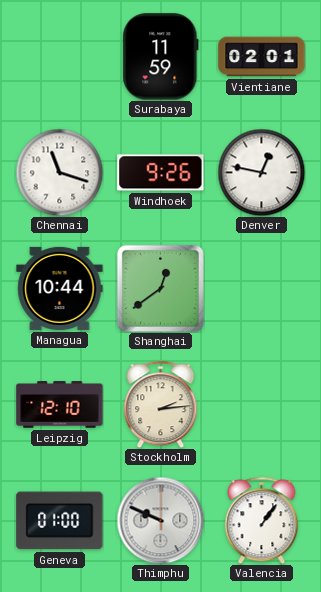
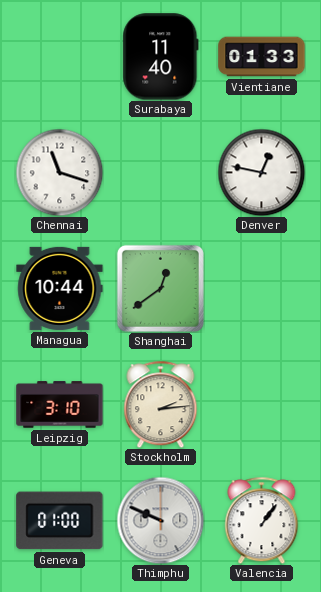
Surabaya: 11:59 -> 11:40
Vientiane: 02:01 -> 01:33
Windhoek: 9:26 -> none
Leipzig: 12:10 -> 3:10
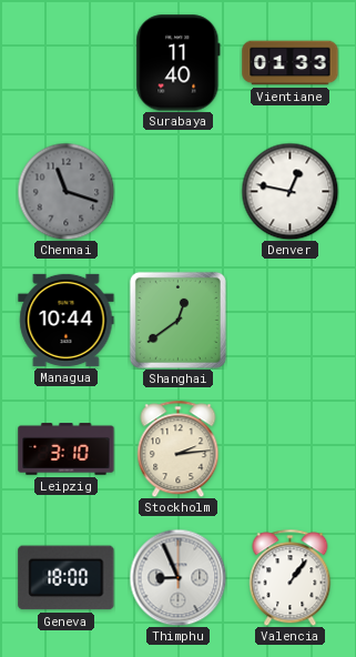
Chennai dial: white -> grey
Geneva: 01:00 -> 18:00
Thimphu: 9:49 -> 8:56
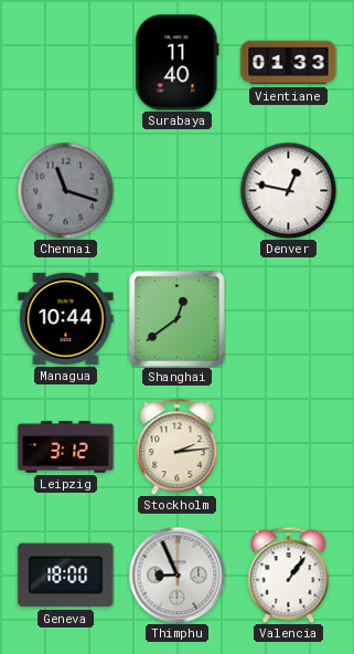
Leipzig: 3:10 -> 3:12
